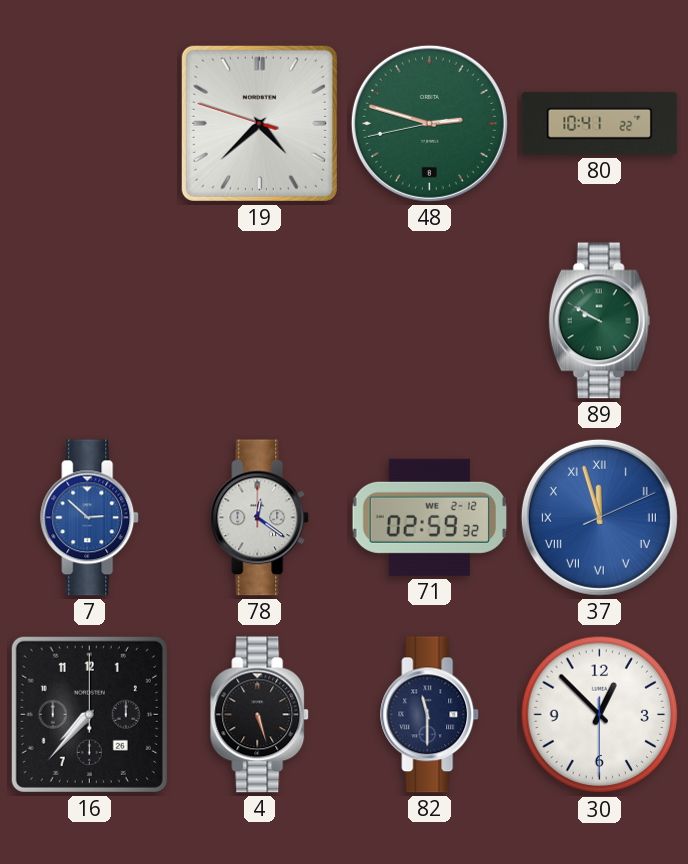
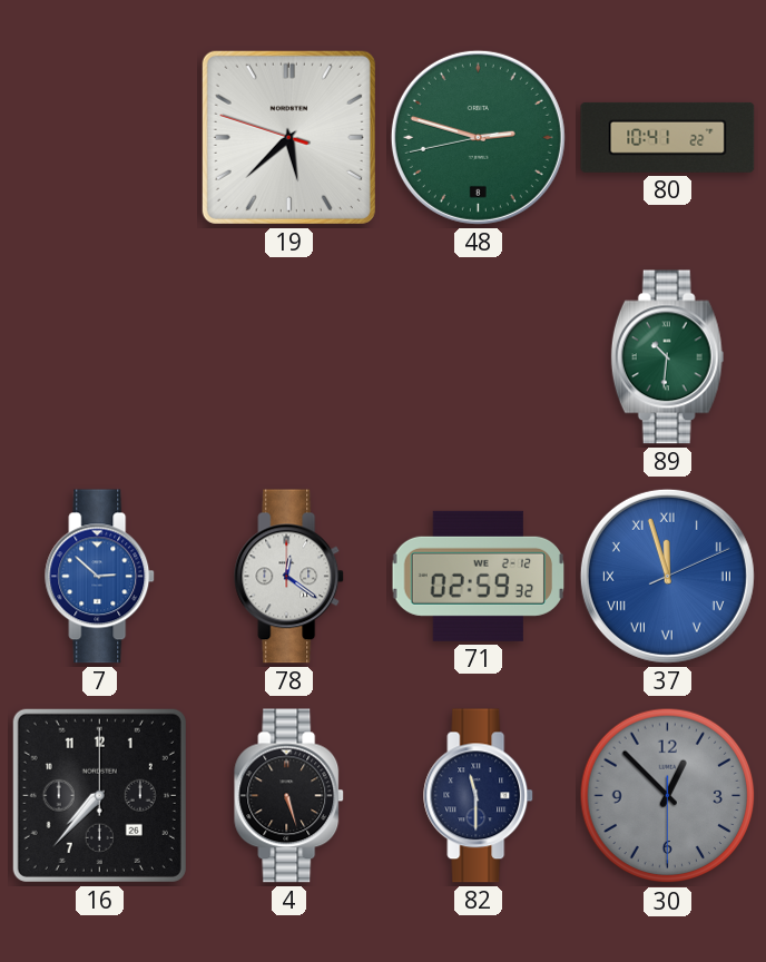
19: 4:37 -> 5:37
89: 9:50 -> 10:31
30 dial: white -> grey
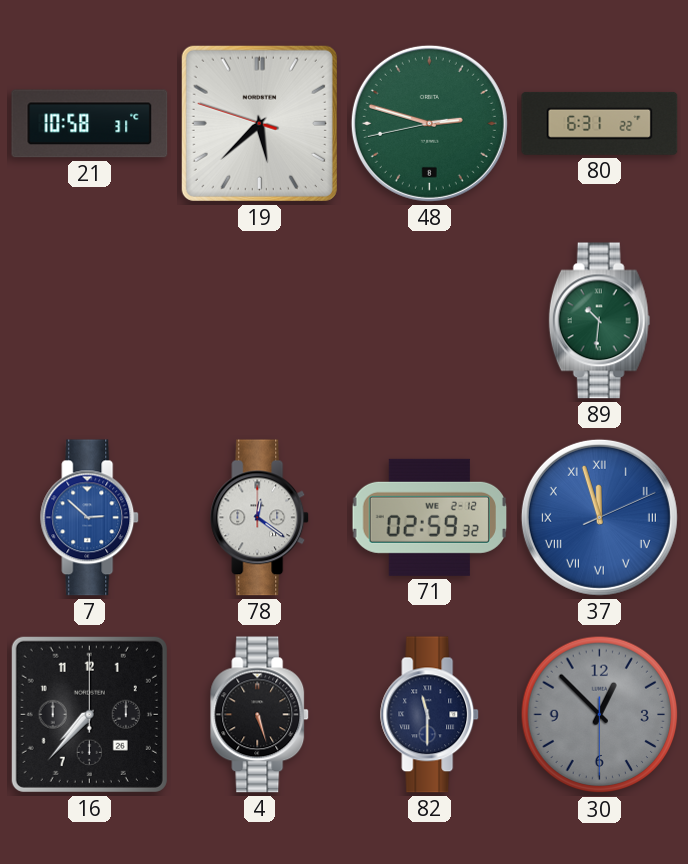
21: none -> 10:58
80: 10:41 -> 6:31
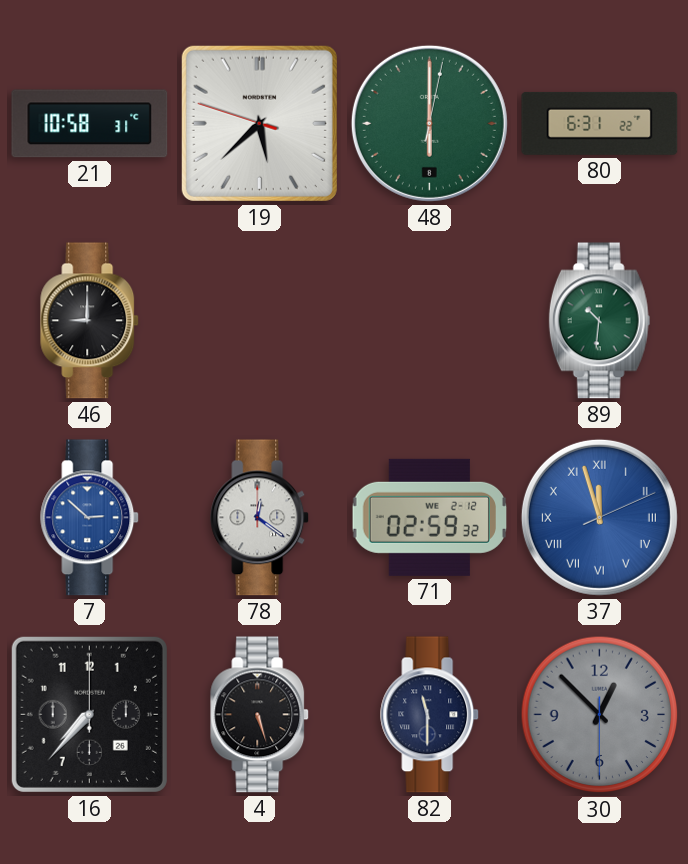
48: 2:47 -> 6:00
46: none -> 9:00
